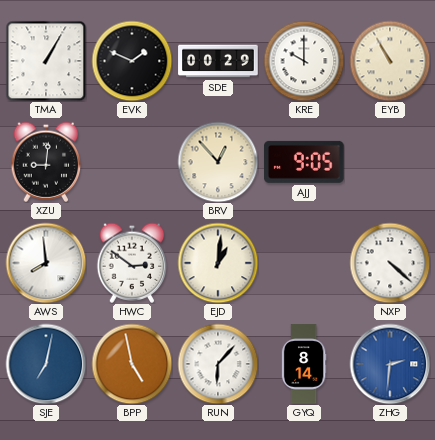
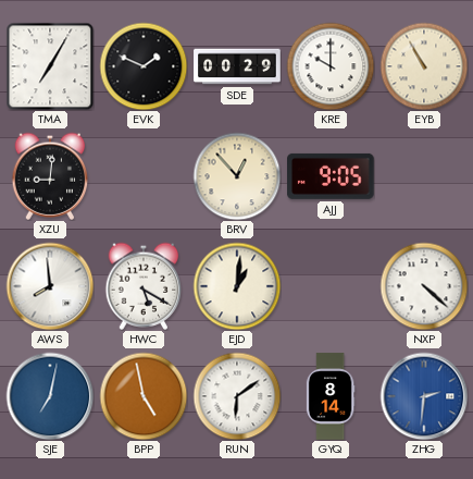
TMA: 1:05 -> 7:05
HWC: 2:51 -> 5:20
RUN: 6:07 -> 6:09
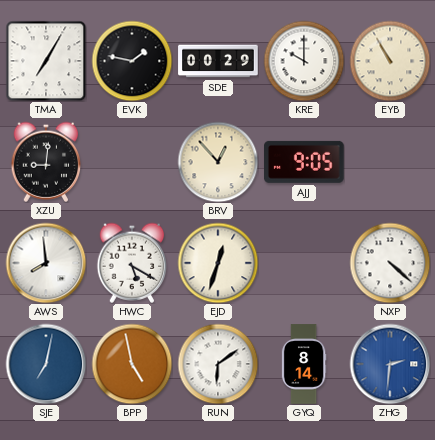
EVK: 1:49 -> 1:47
EJD: 1:01 -> 12:33
